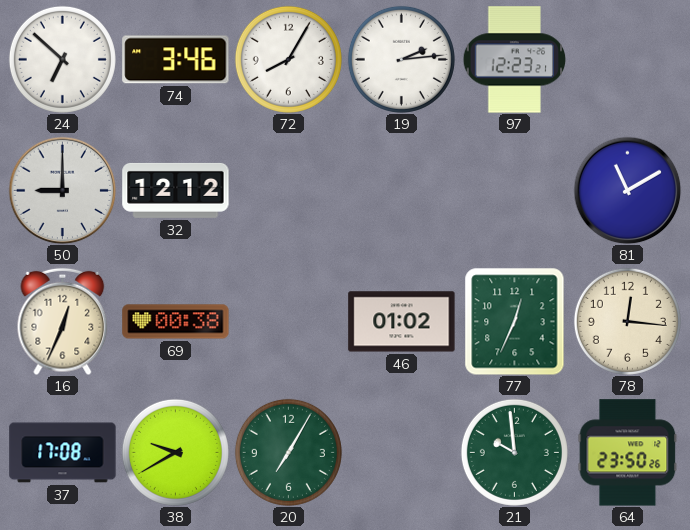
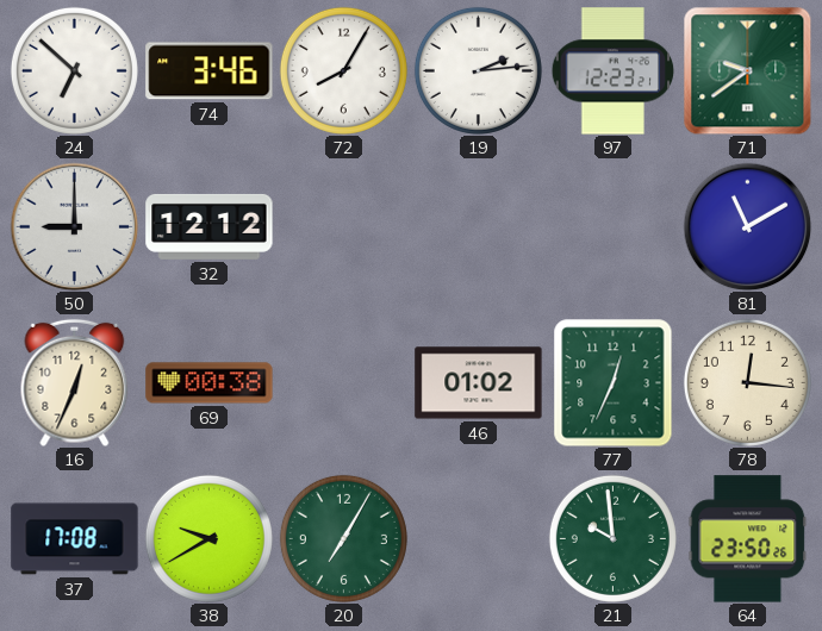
71: none -> 9:39
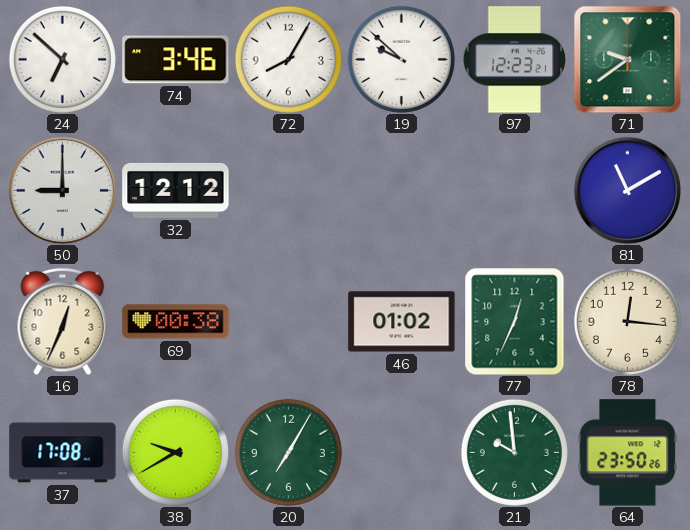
19: 2:14 -> 9:52
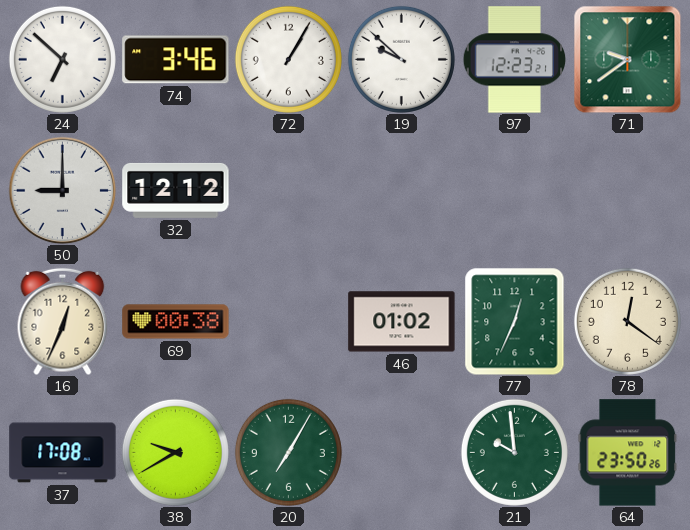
72: 8:05 -> 1:05
81: 11:10 -> none
78: 12:16 -> 12:21
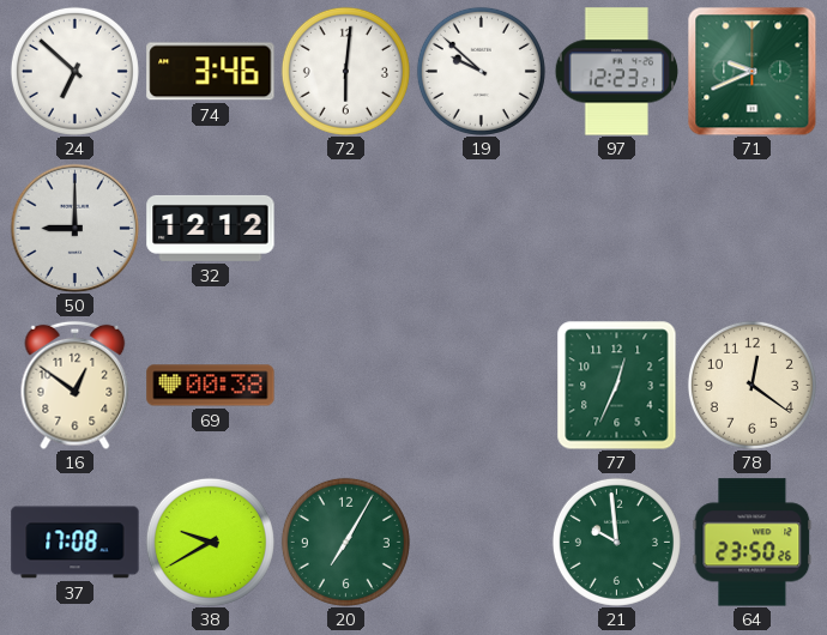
72: 1:05 -> 6:01
71: 9:39 -> 9:41
16: 12:34 -> 12:51
46: 01:02 -> none
